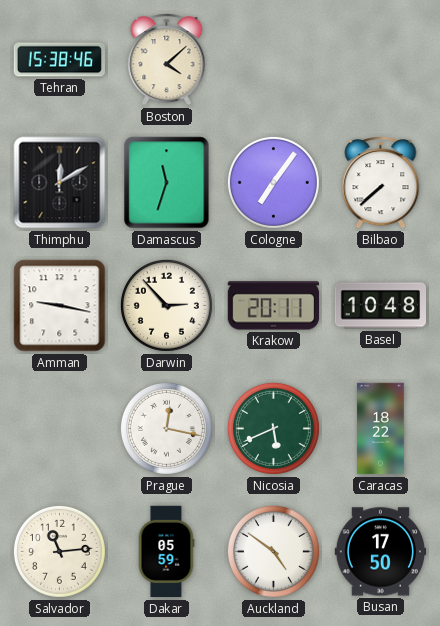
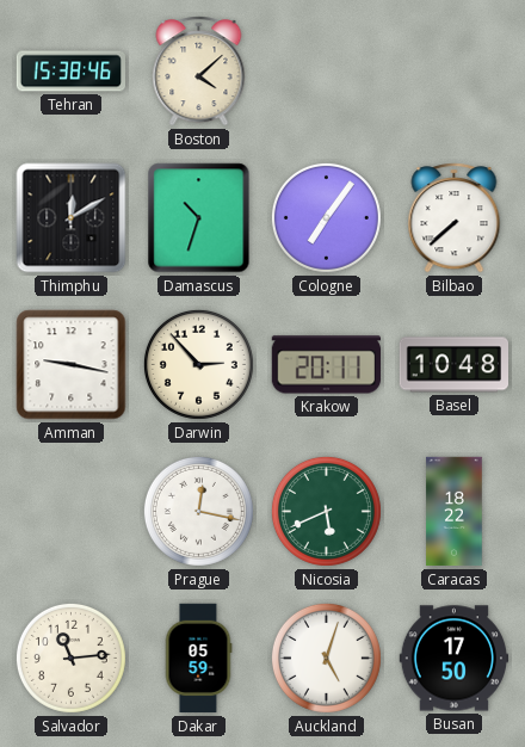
Damascus: 11:33 -> 10:33
Auckland: 4:51 -> 5:03
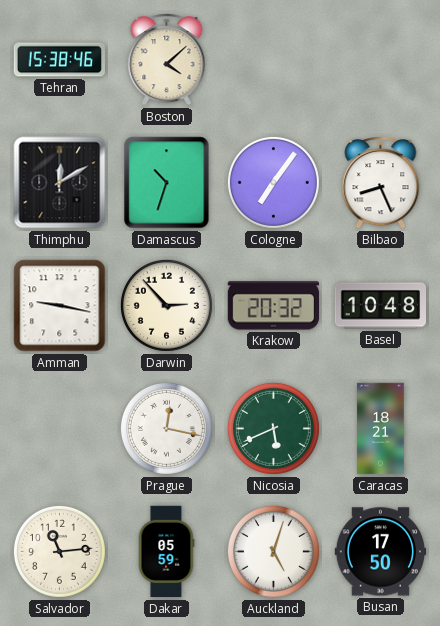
Bilbao: 7:38 -> 8:26
Krakow: 20:11 -> 20:32
Caracas: 18:22 -> 18:21
